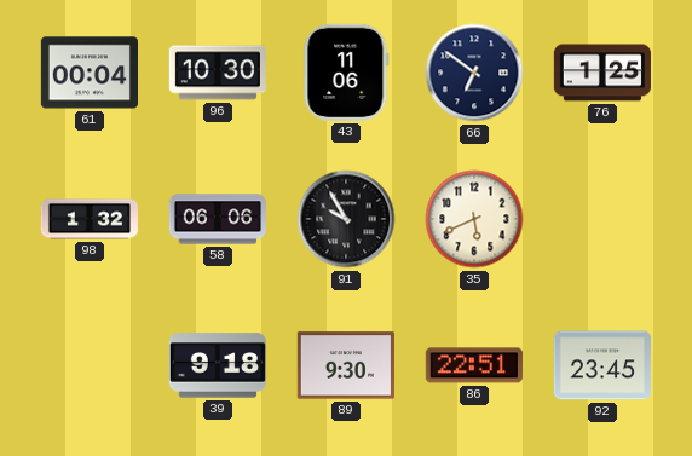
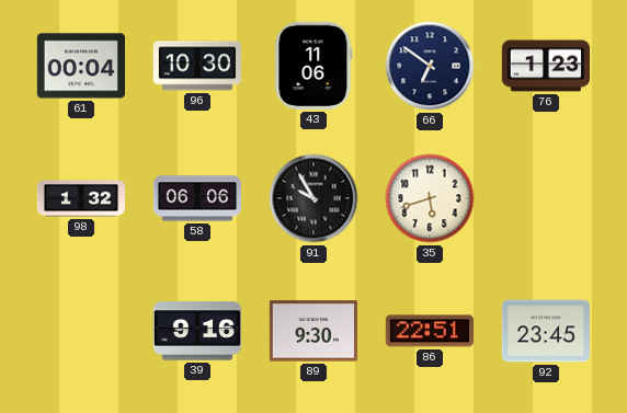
76: 1:25 -> 1:23
35: 5:41 -> 5:42
39: 9:18 -> 9:16
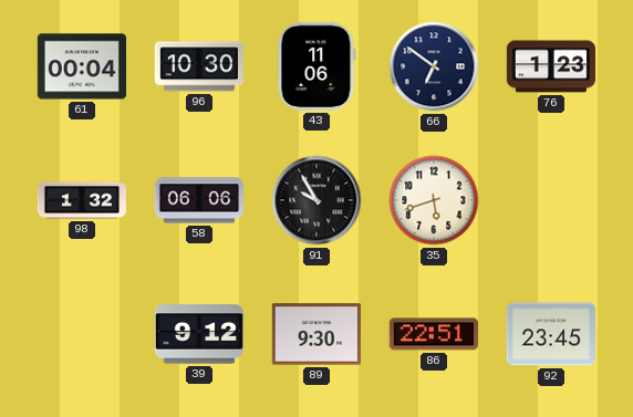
39: 9:16 -> 9:12
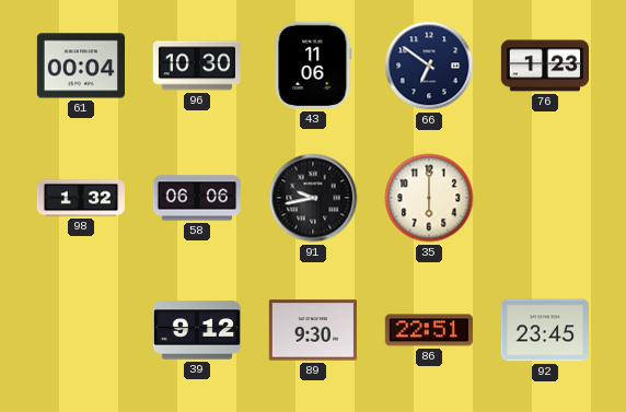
91: 9:55 -> 9:43
35: 5:42 -> 6:00
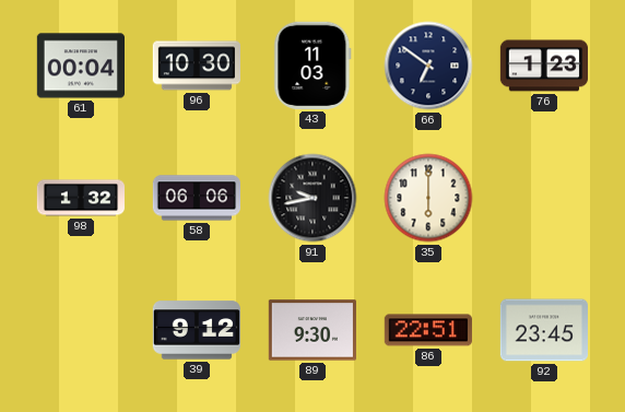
43: 11:06 -> 11:03
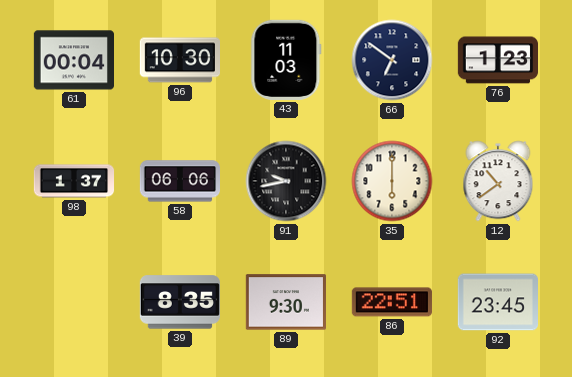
98: 1:32 -> 1:37
12: none -> 10:39
39: 9:12 -> 8:35
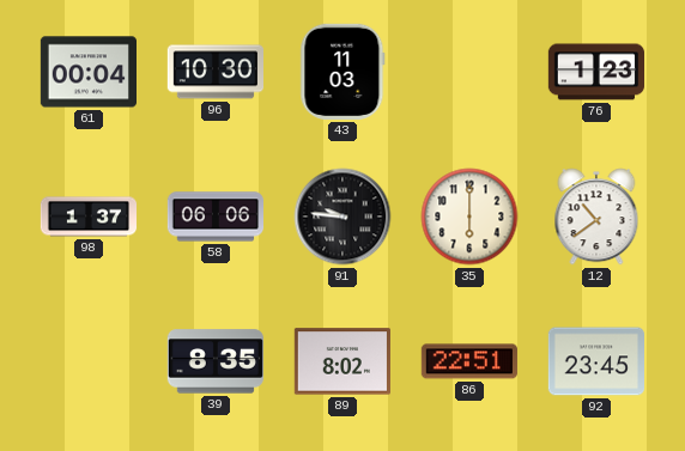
66: 6:51 -> none
91: 9:43 -> 9:46
89: 9:30 -> 8:02
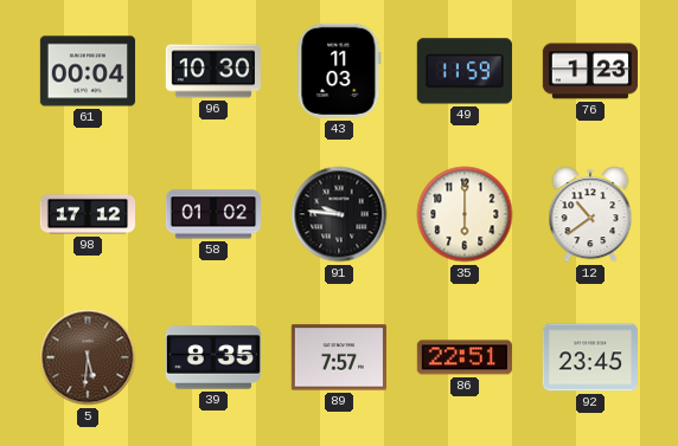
49: none -> 11:59
98: 1:37 -> 17:12
58: 06:06 -> 01:02
5: none -> 5:31
89: 8:02 -> 7:57
